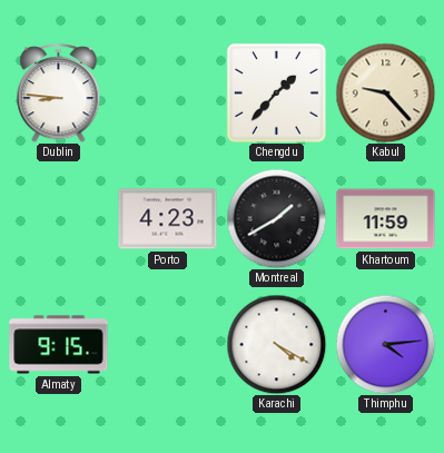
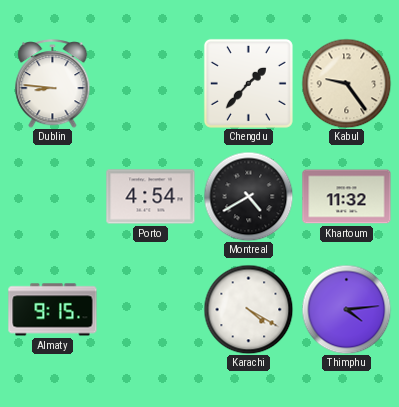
Kabul: 9:23 -> 9:24
Porto: 4:23 -> 4:54
Montreal: 1:40 -> 4:40
Khartoum: 11:59 -> 11:32
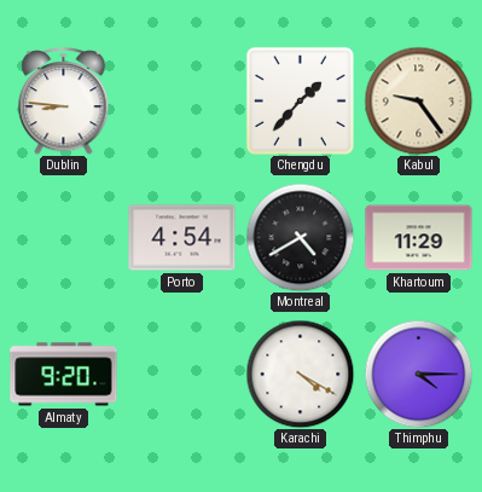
Khartoum: 11:32 -> 11:29
Almaty: 9:15 -> 9:20
Thimphu: 4:14 -> 4:15
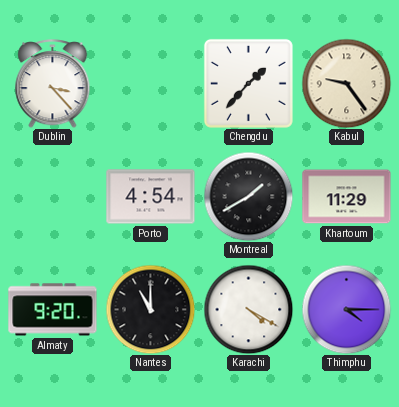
Dublin: 8:46 -> 3:23
Montreal: 4:40 -> 1:40
Nantes: none -> 11:00
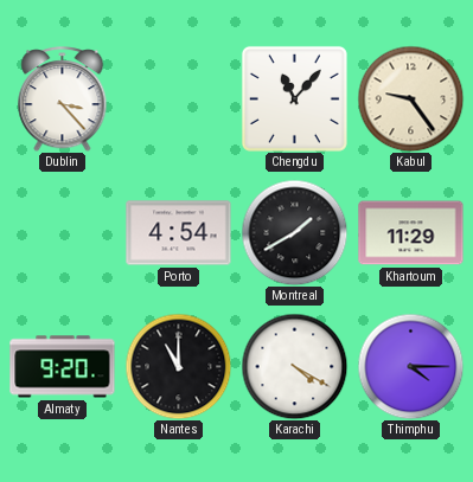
Chengdu: 1:37 -> 11:07
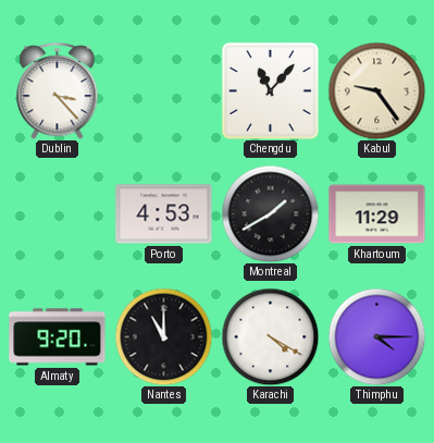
Porto: 4:54 -> 4:53
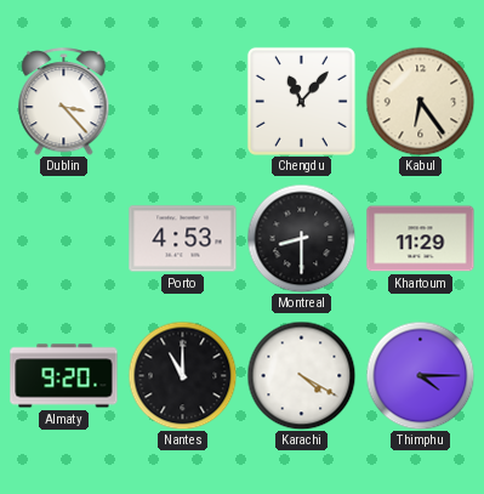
Kabul: 9:24 -> 6:24
Montreal: 1:40 -> 8:30
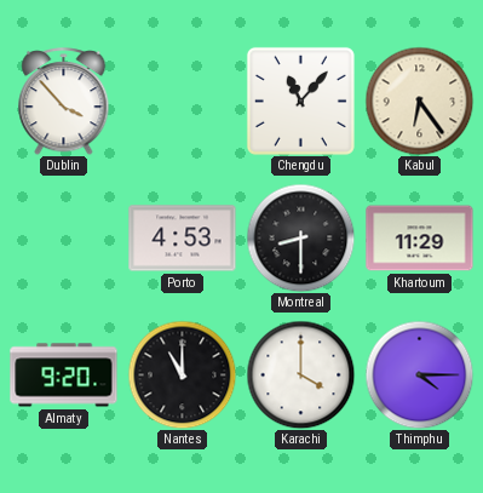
Dublin: 3:23 -> 3:53
Karachi: 4:20 -> 4:00
